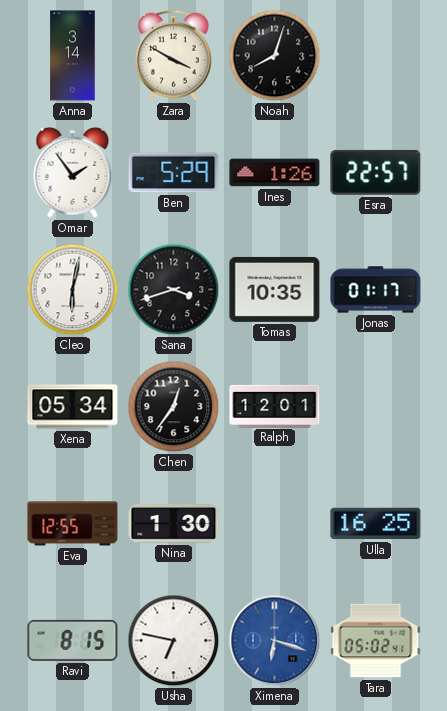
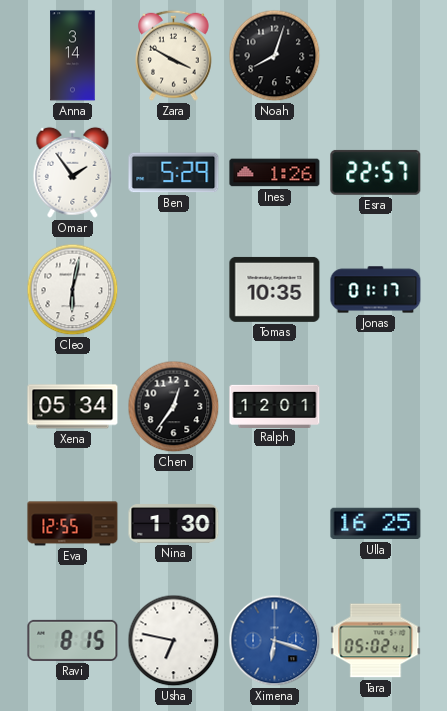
Sana: 3:42 -> none
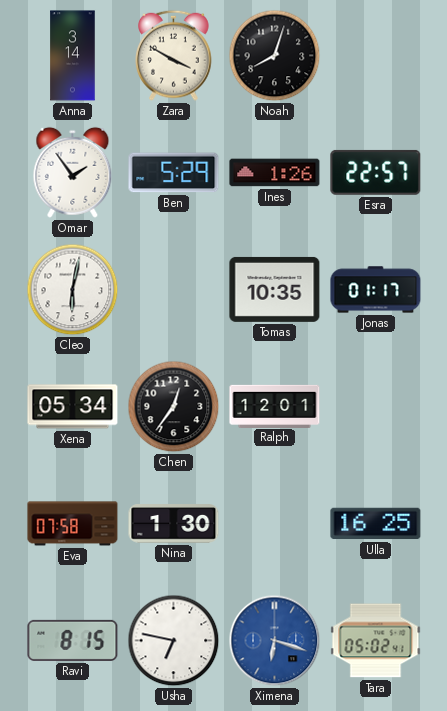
Eva: 12:55 -> 07:58
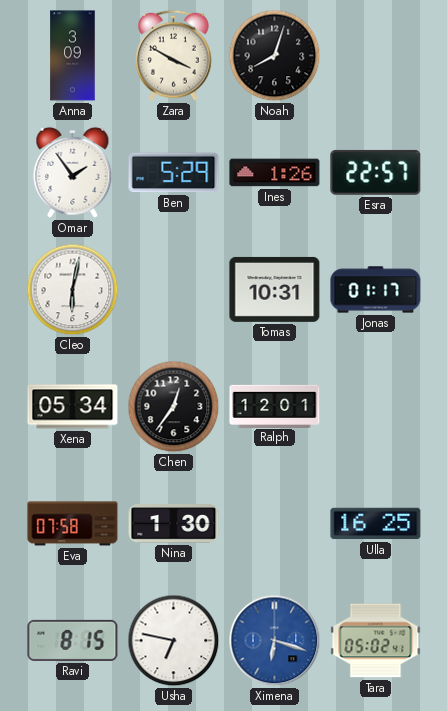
Anna: 3:14 -> 3:09
Tomas: 10:35 -> 10:31
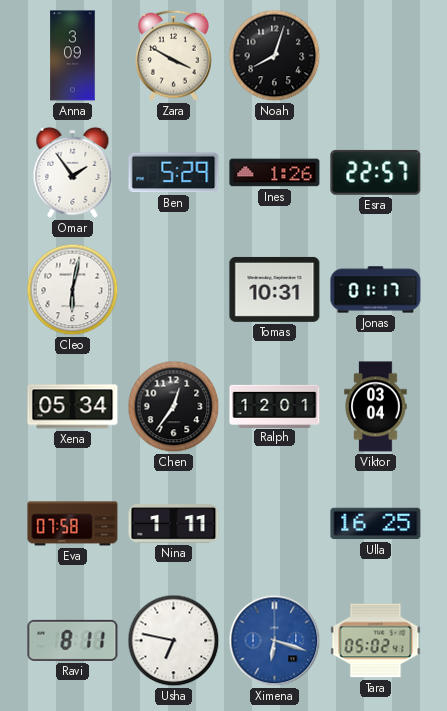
Viktor: none -> 03:04
Nina: 1:30 -> 1:11
Ravi: 8:15 -> 8:11
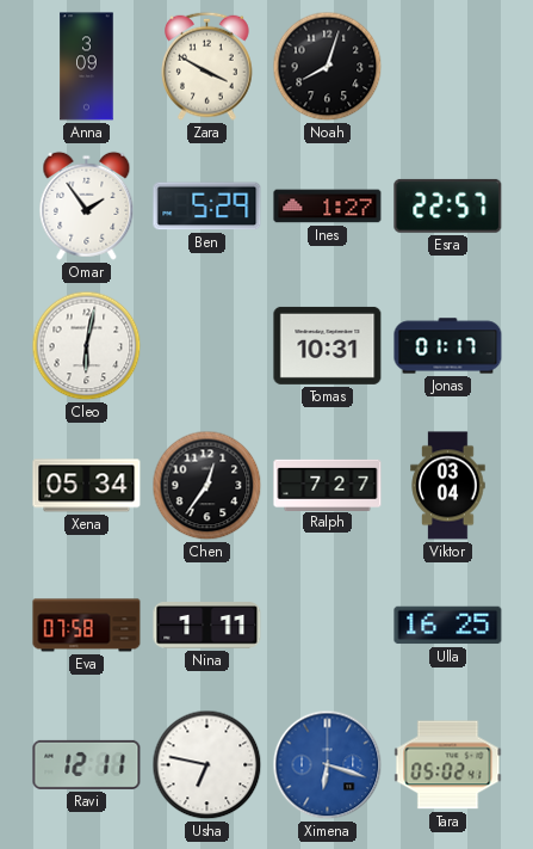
Ines: 1:26 -> 1:27
Ralph: 12:01 -> 7:27
Ravi: 8:11 -> 12:11
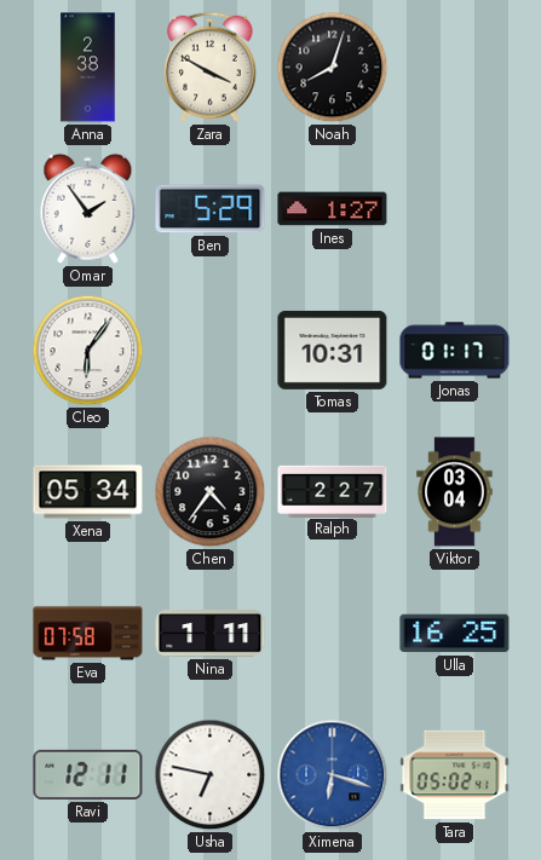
Anna: 3:09 -> 2:38
Esra: 22:57 -> none
Cleo: 6:02 -> 6:06
Chen: 12:36 -> 4:36
Ralph: 7:27 -> 2:27
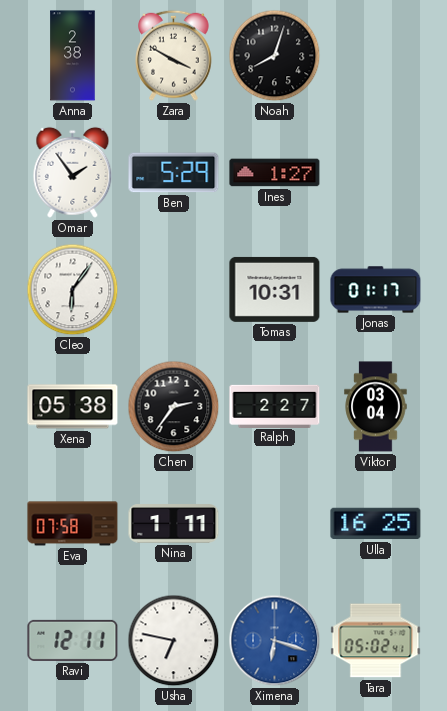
Xena: 05:34 -> 05:38
Chen: 4:36 -> 2:36
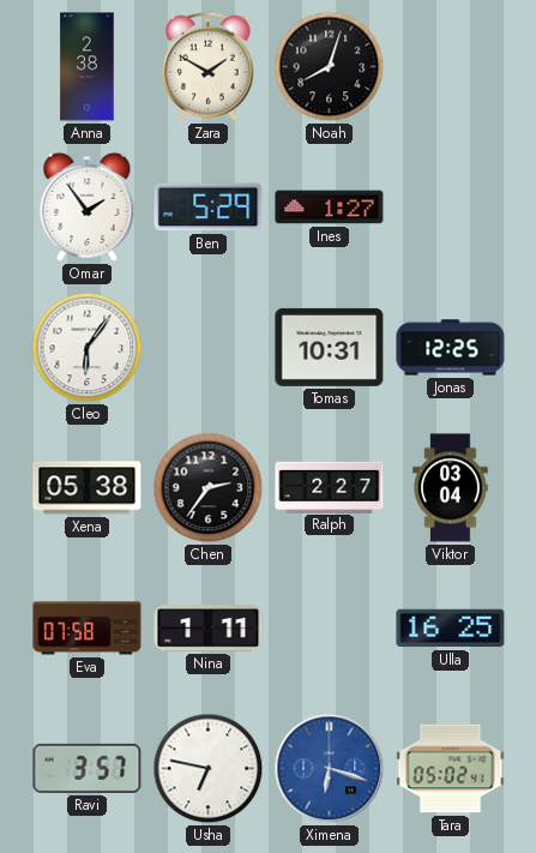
Zara: 3:50 -> 1:50
Jonas: 01:17 -> 12:25
Ravi: 12:11 -> 3:57
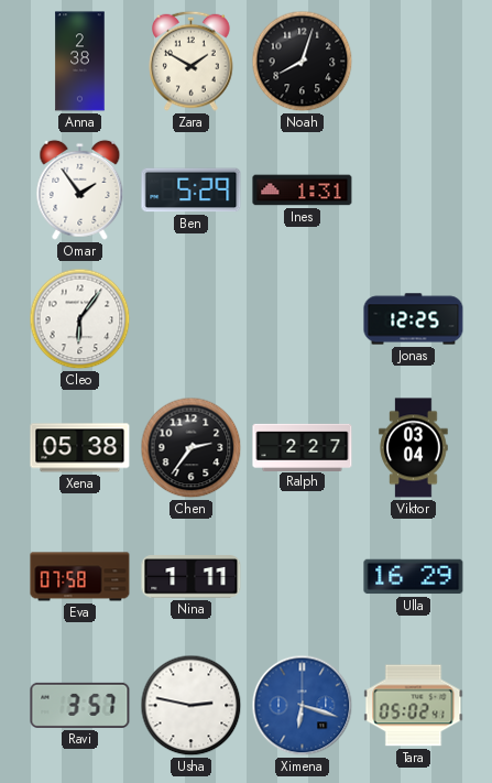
Ines: 1:27 -> 1:31
Tomas: 10:31 -> none
Ulla: 16:25 -> 16:29
Usha: 6:47 -> 2:47
